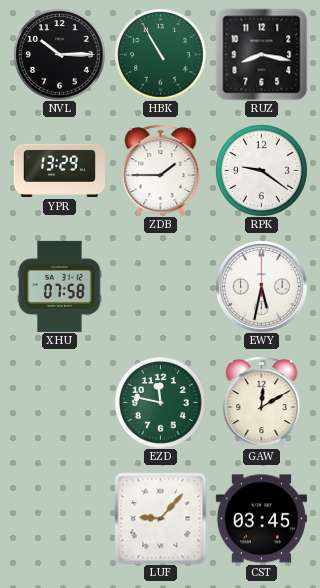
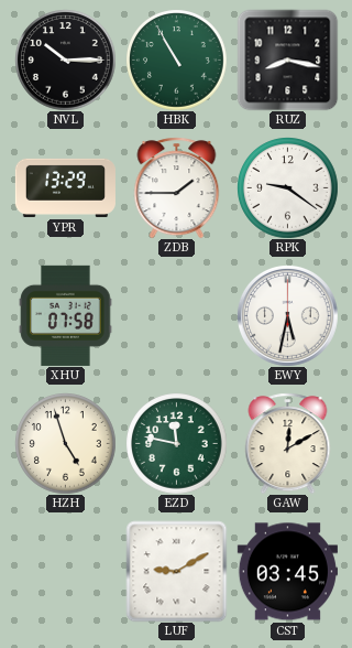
HZH: none -> 4:57
LUF: 9:07 -> 9:10
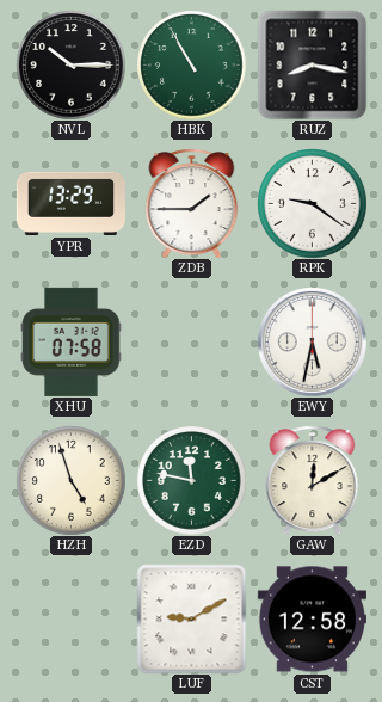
CST: 03:45 -> 12:58
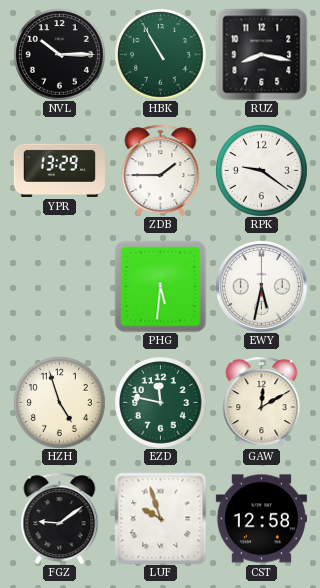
XHU: 07:58 -> none
PHG: none -> 5:31
FGZ: none -> 9:09
LUF: 9:10 -> 9:57
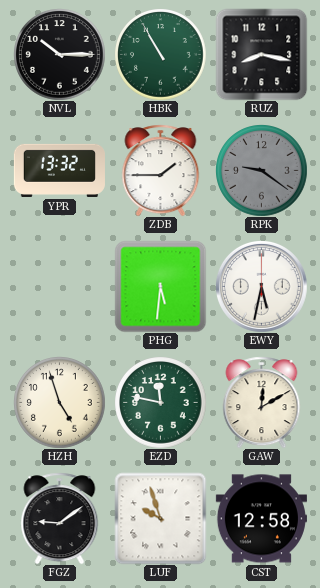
YPR: 13:29 -> 13:32
RPK dial: white -> grey
